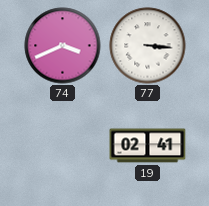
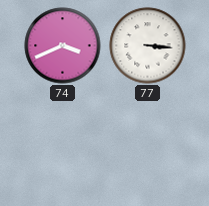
19: 02:41 -> none
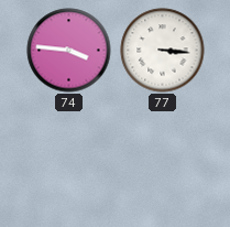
74: 3:41 -> 3:46
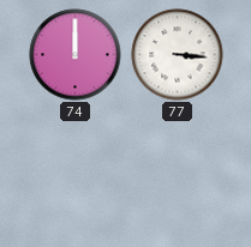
74: 3:46 -> 12:00
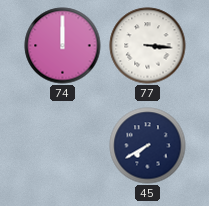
45: none -> 7:40
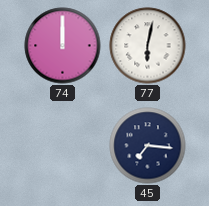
77: 3:16 -> 6:02
45: 7:40 -> 7:16
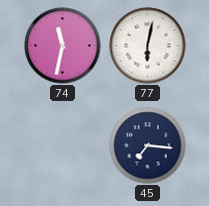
74: 12:00 -> 11:32
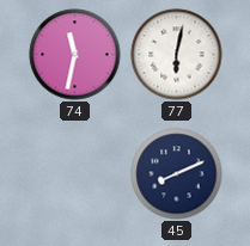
45: 7:16 -> 8:11
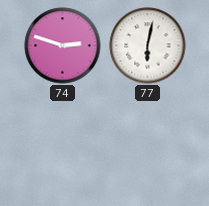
74: 11:32 -> 2:48
45: 8:11 -> none
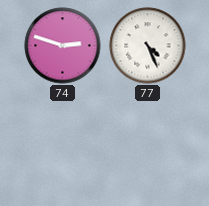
77: 6:02 -> 4:26
